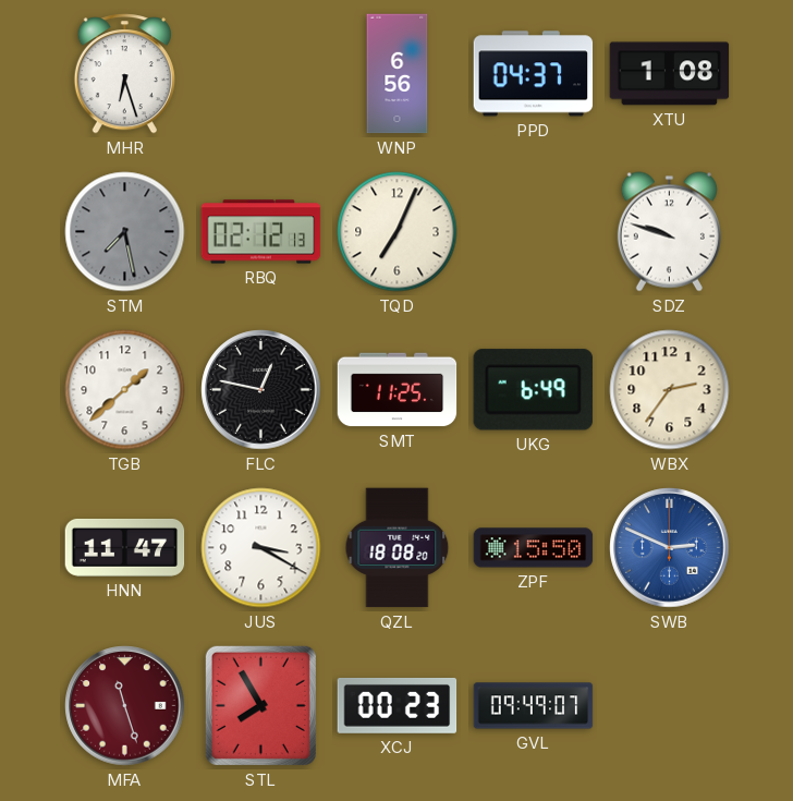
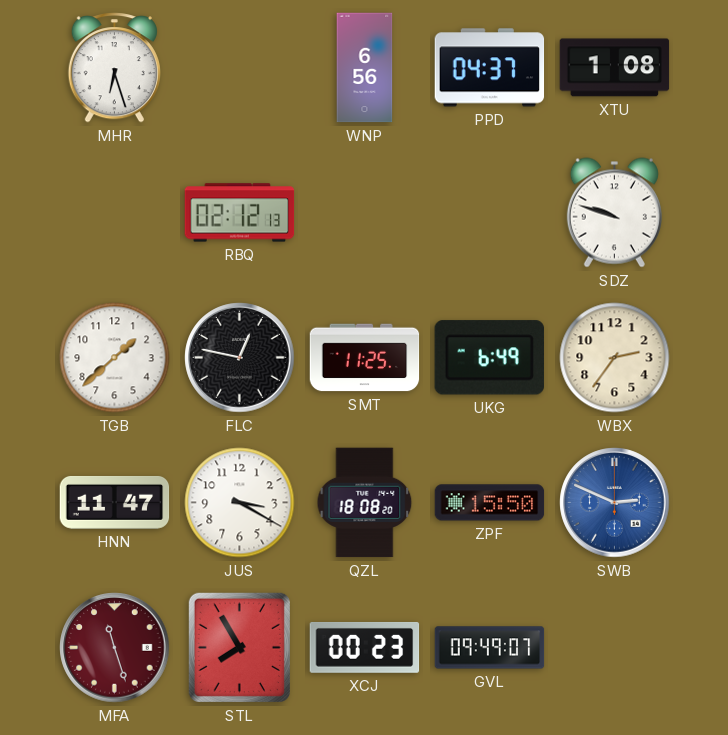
STM: 7:28 -> none
TQD: 7:04 -> none
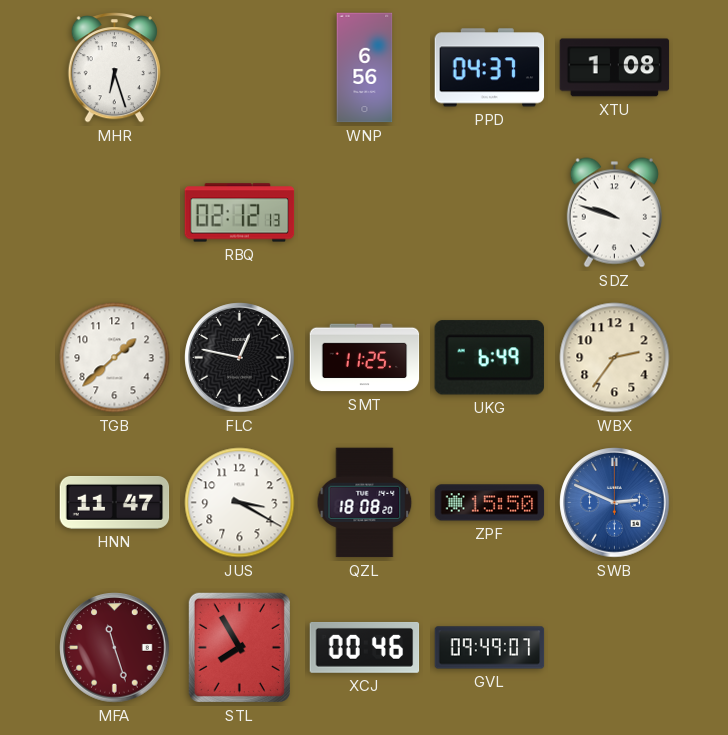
XCJ: 00:23 -> 00:46
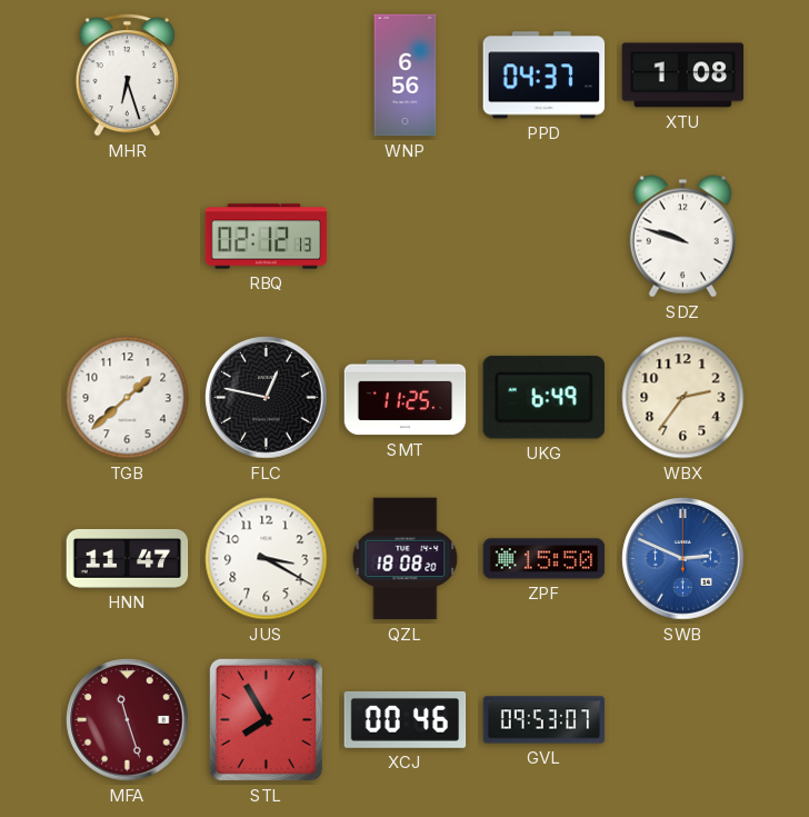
GVL: 09:49 -> 09:53
